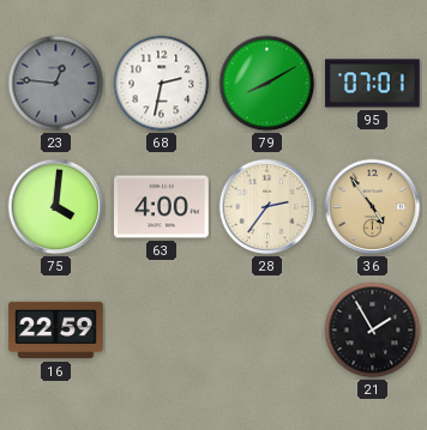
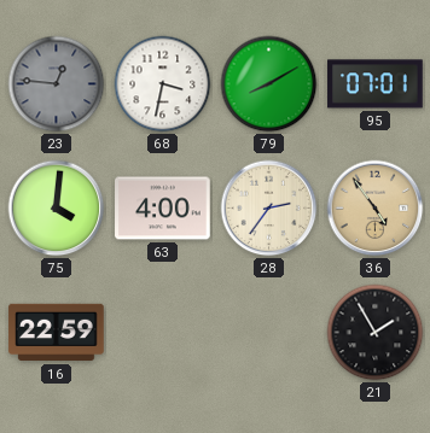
68: 2:32 -> 3:32
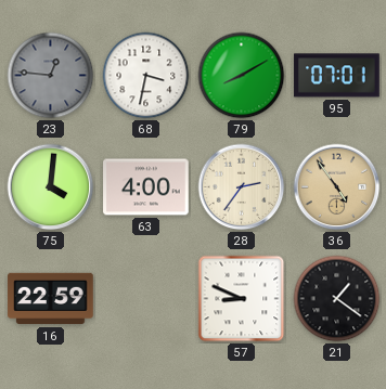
57: none -> 8:49
21: 1:55 -> 1:21
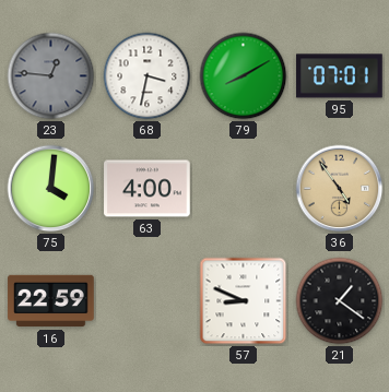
28: 2:36 -> none
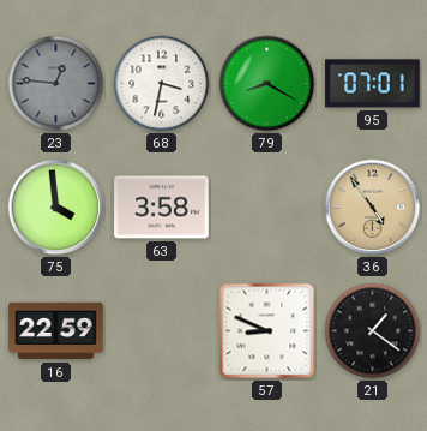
79: 8:10 -> 8:20
75: 4:01 -> 3:59
63: 4:00 -> 3:58
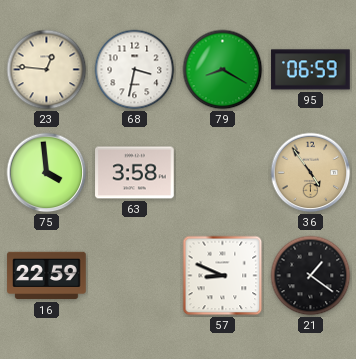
23 dial: grey -> cream
95: 07:01 -> 06:59
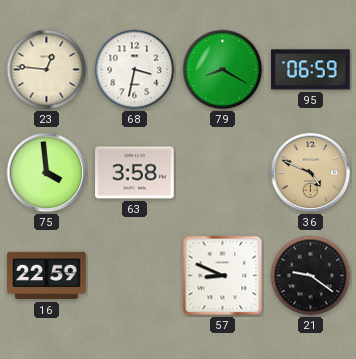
36: 4:54 -> 4:49
21: 1:21 -> 9:21
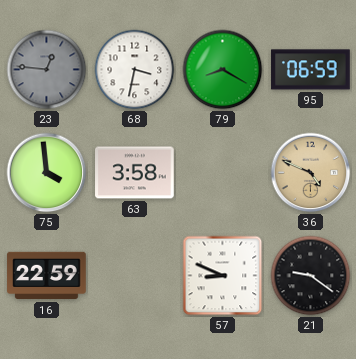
23 dial: cream -> grey
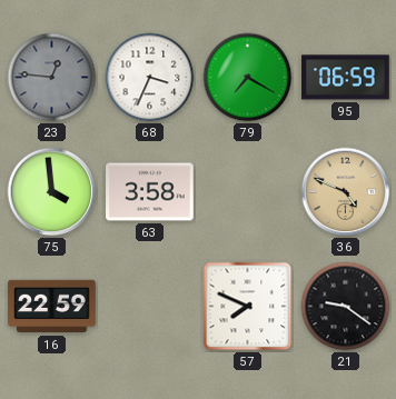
68: 3:32 -> 3:34
79: 8:20 -> 7:20
57: 8:49 -> 7:49
